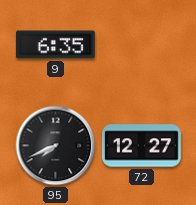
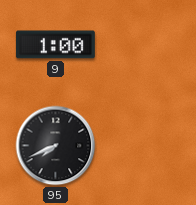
9: 6:35 -> 1:00
72: 12:27 -> none
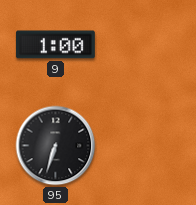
95: 7:41 -> 6:33
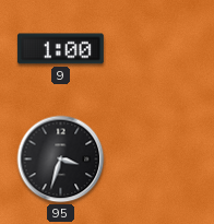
95: 6:33 -> 3:33
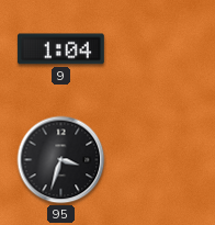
9: 1:00 -> 1:04
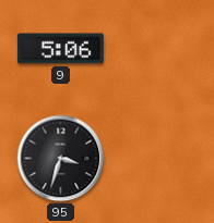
9: 1:04 -> 5:06
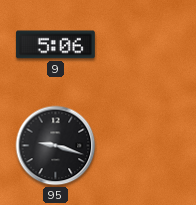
95: 3:33 -> 9:18
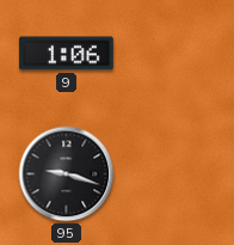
9: 5:06 -> 1:06
